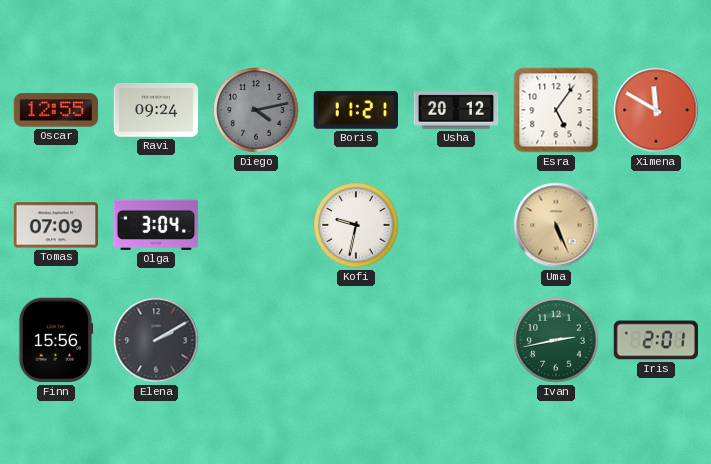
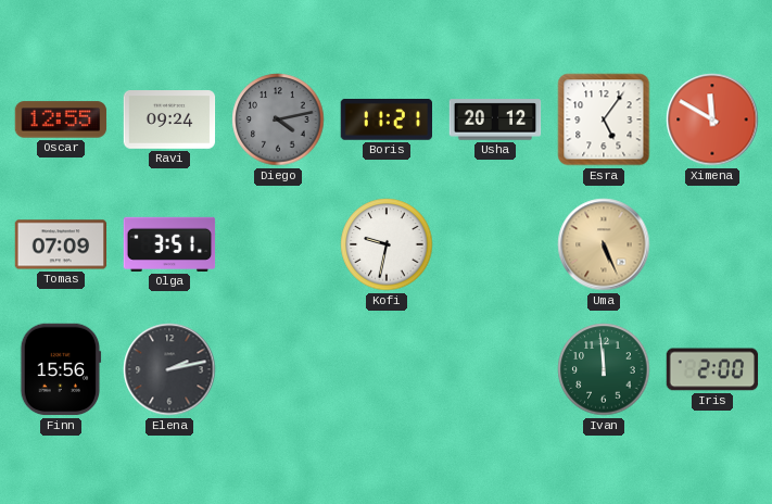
Olga: 3:04 -> 3:51
Elena: 2:10 -> 2:13
Ivan: 2:43 -> 11:59
Iris: 2:01 -> 2:00
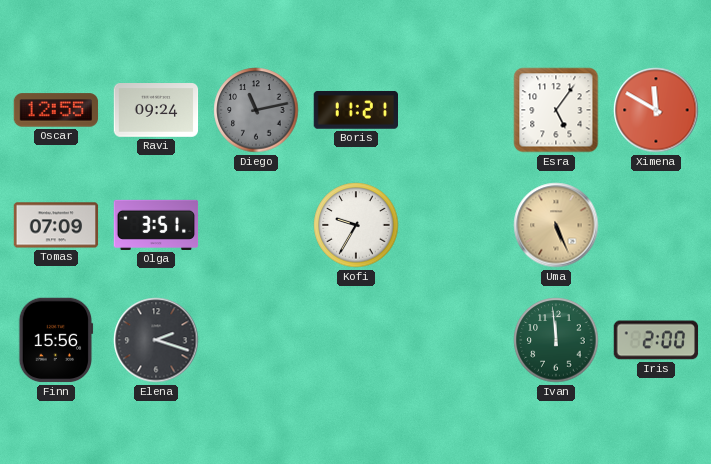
Diego: 4:13 -> 11:13
Usha: 20:12 -> none
Kofi: 9:32 -> 9:35
Elena: 2:13 -> 2:18
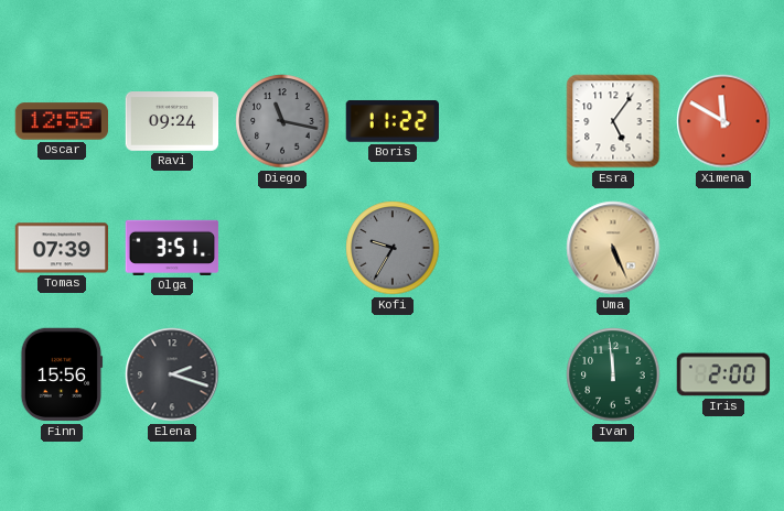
Diego: 11:13 -> 11:17
Boris: 11:21 -> 11:22
Tomas: 07:09 -> 07:39
Kofi dial: white -> grey
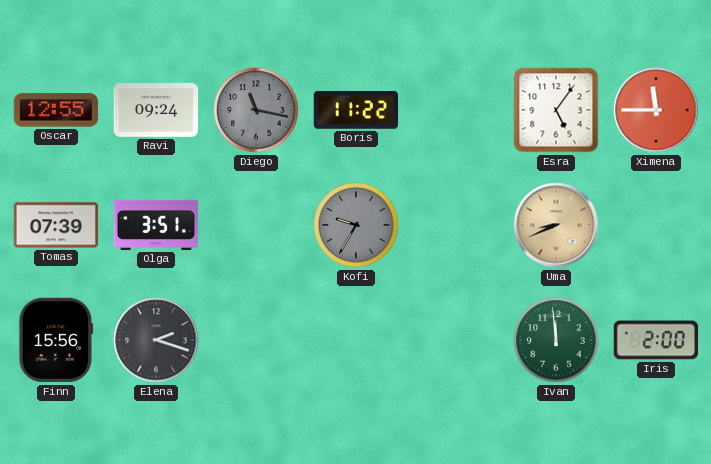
Ximena: 11:50 -> 11:45
Uma: 5:26 -> 8:41
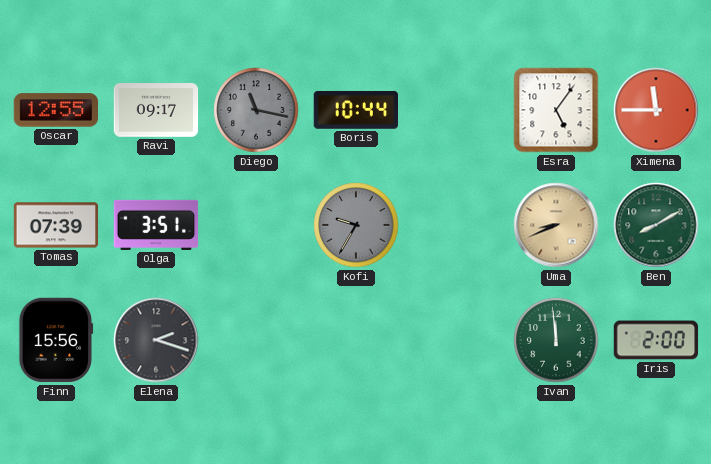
Ravi: 09:24 -> 09:17
Boris: 11:22 -> 10:44
Ben: none -> 8:10
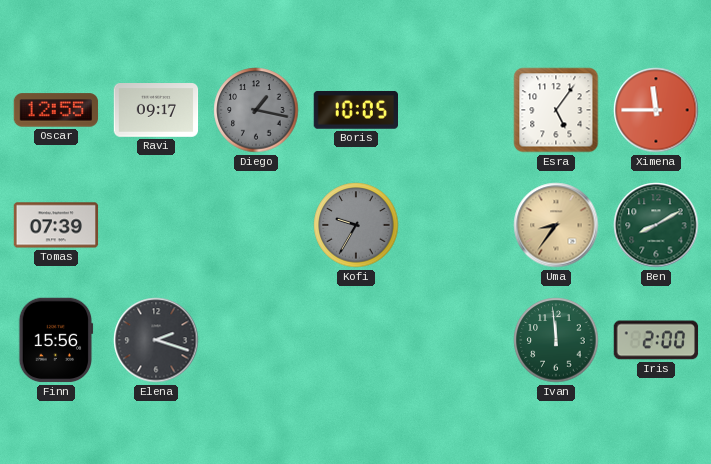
Diego: 11:17 -> 1:17
Boris: 10:44 -> 10:05
Olga: 3:51 -> none
Uma: 8:41 -> 8:36
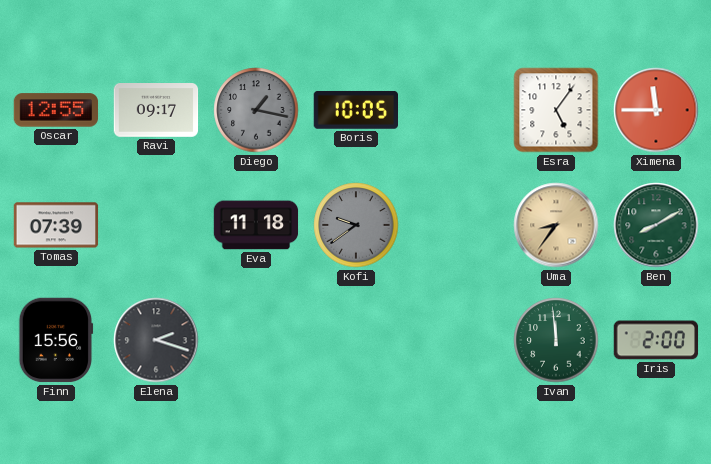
Eva: none -> 11:18
Kofi: 9:35 -> 9:39
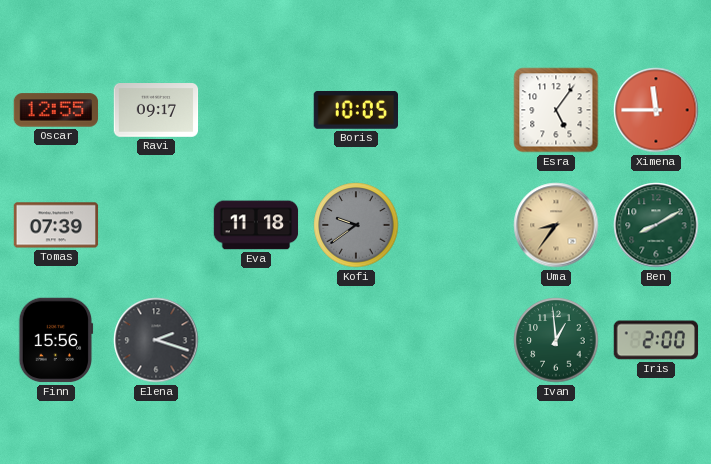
Diego: 1:17 -> none
Ivan: 11:59 -> 12:59
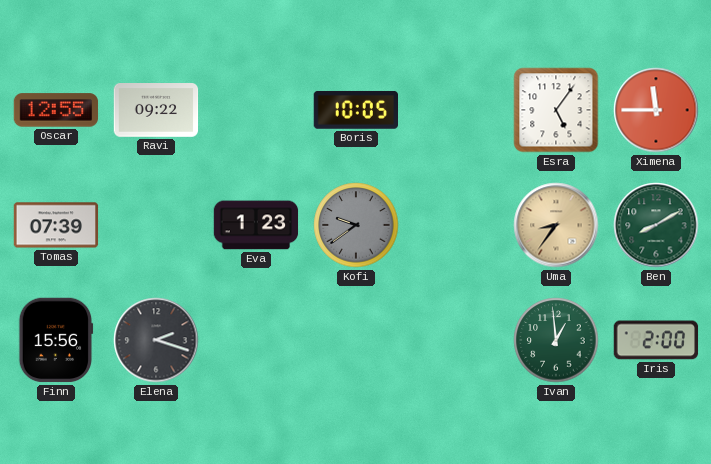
Ravi: 09:17 -> 09:22
Eva: 11:18 -> 1:23
